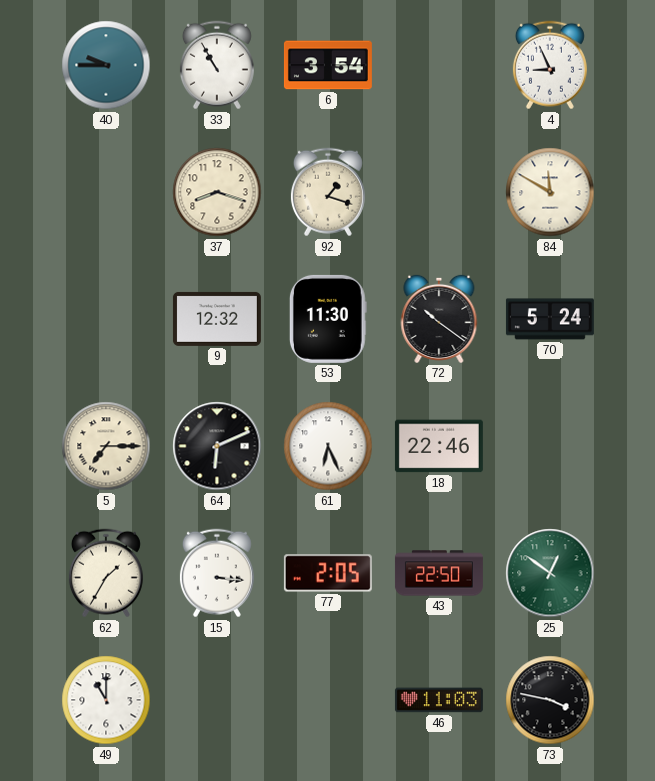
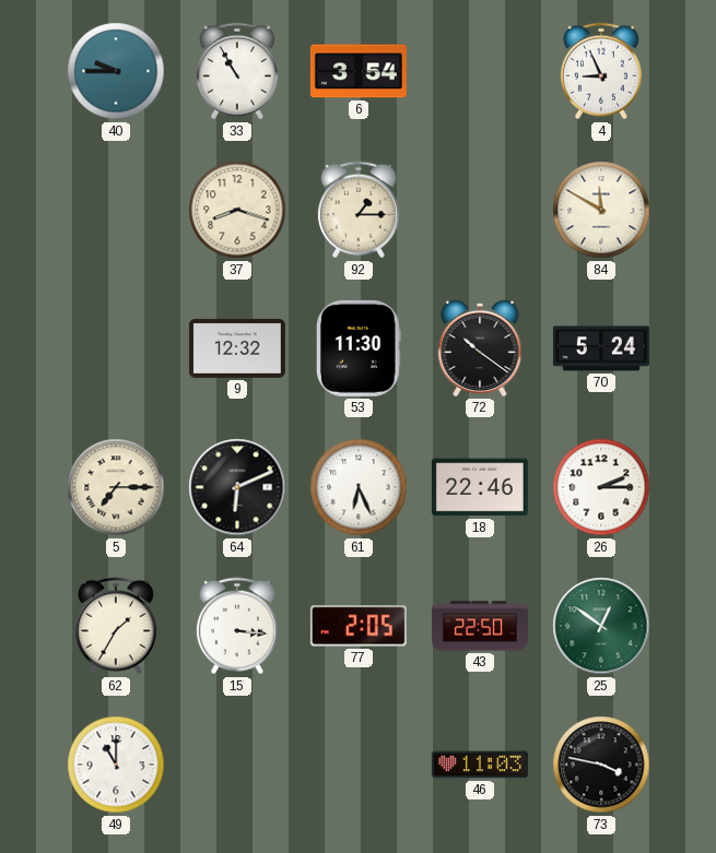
92: 1:18 -> 1:15
26: none -> 2:15
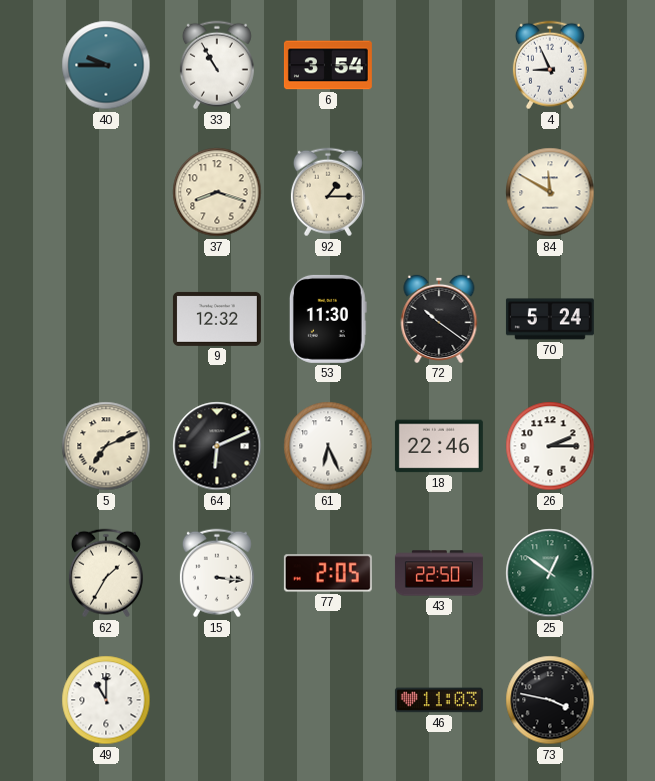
5: 7:15 -> 7:11
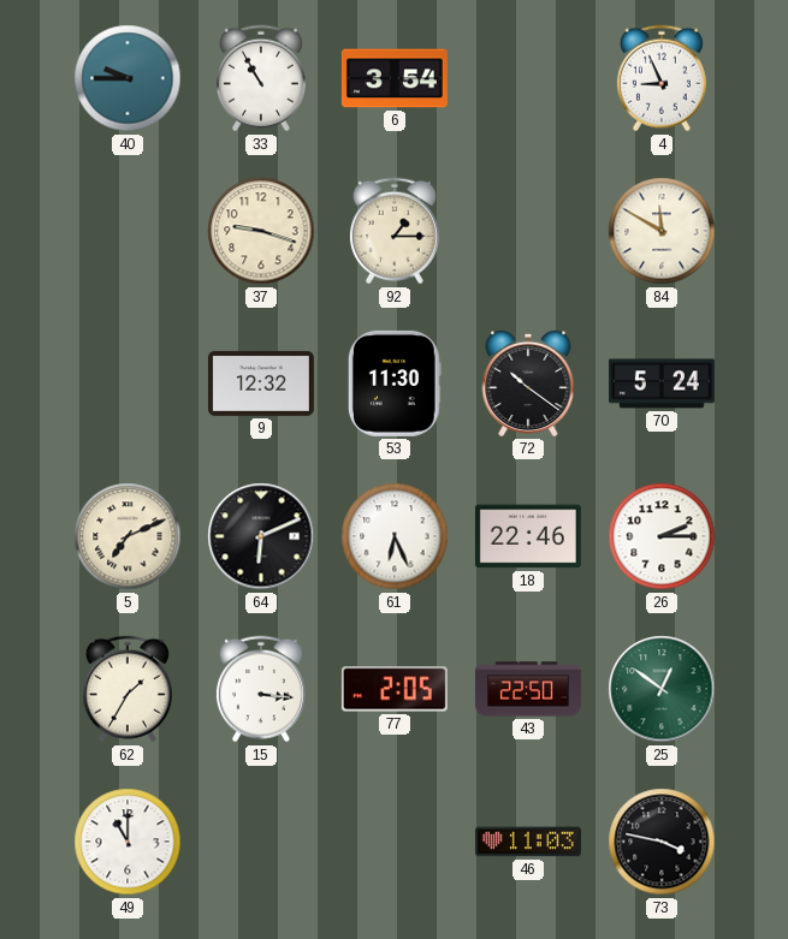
37: 8:18 -> 9:18
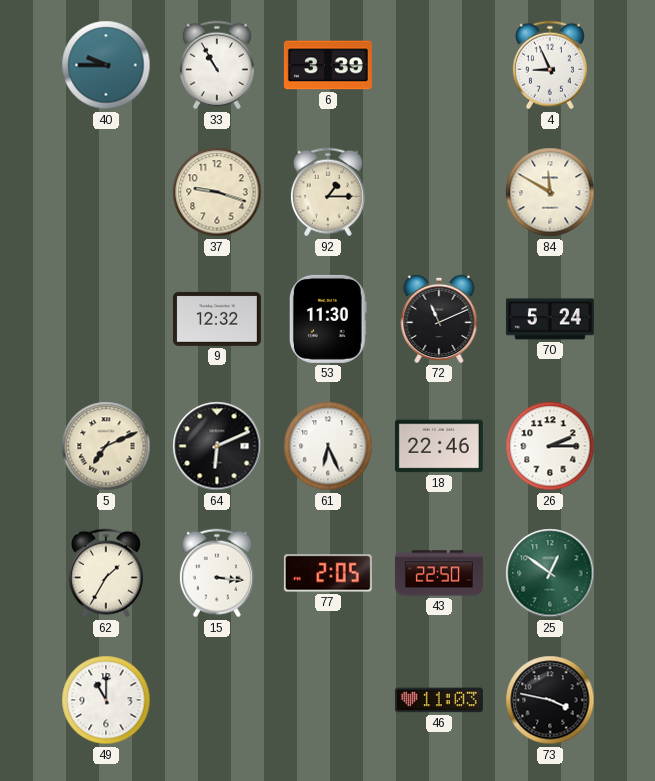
6: 3:54 -> 3:39
72: 10:21 -> 11:11
